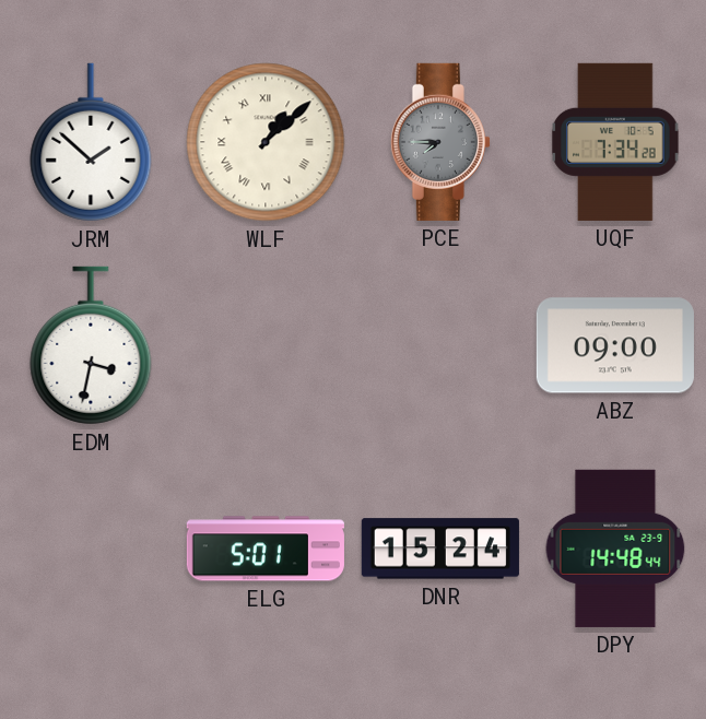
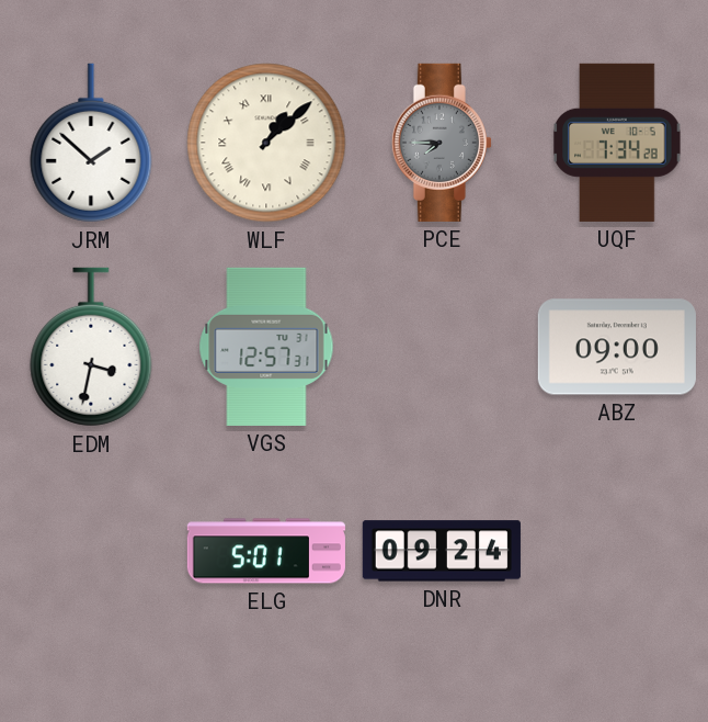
VGS: none -> 12:57
DNR: 15:24 -> 09:24
DPY: 14:48 -> none
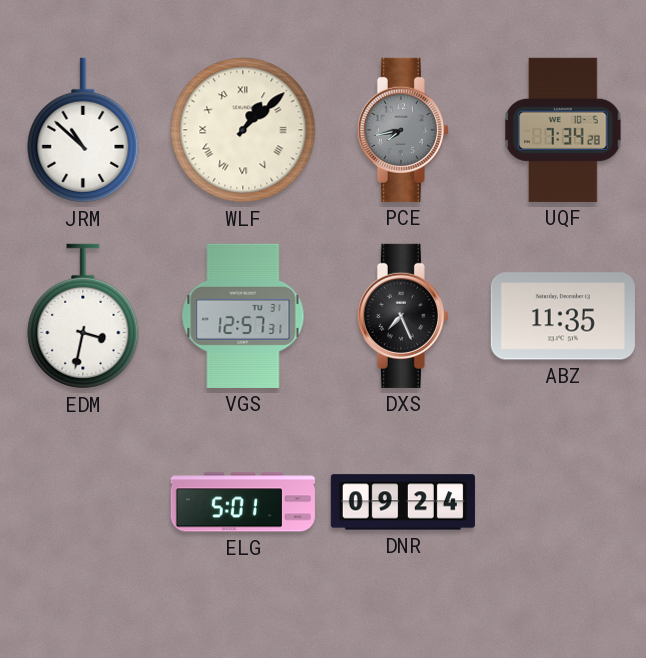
JRM: 1:52 -> 10:52
PCE: 7:45 -> 7:43
DXS: none -> 7:26
ABZ: 09:00 -> 11:35
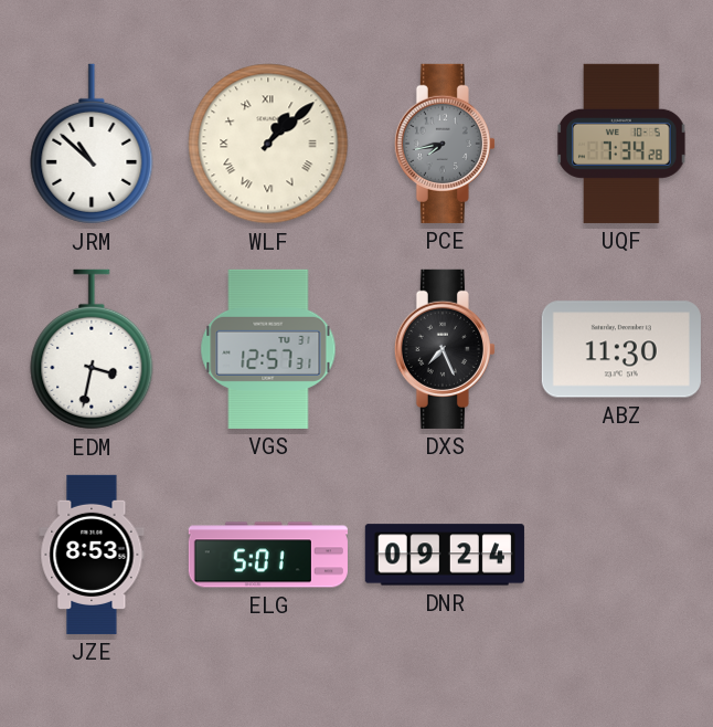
ABZ: 11:35 -> 11:30
JZE: none -> 8:53
